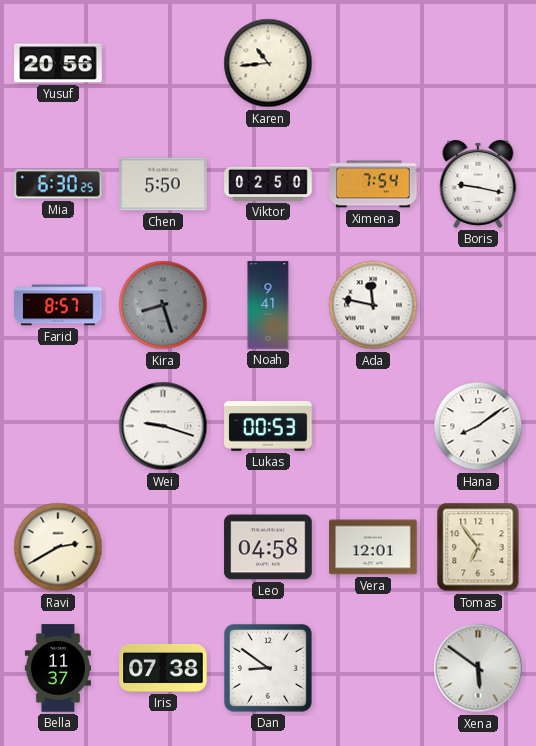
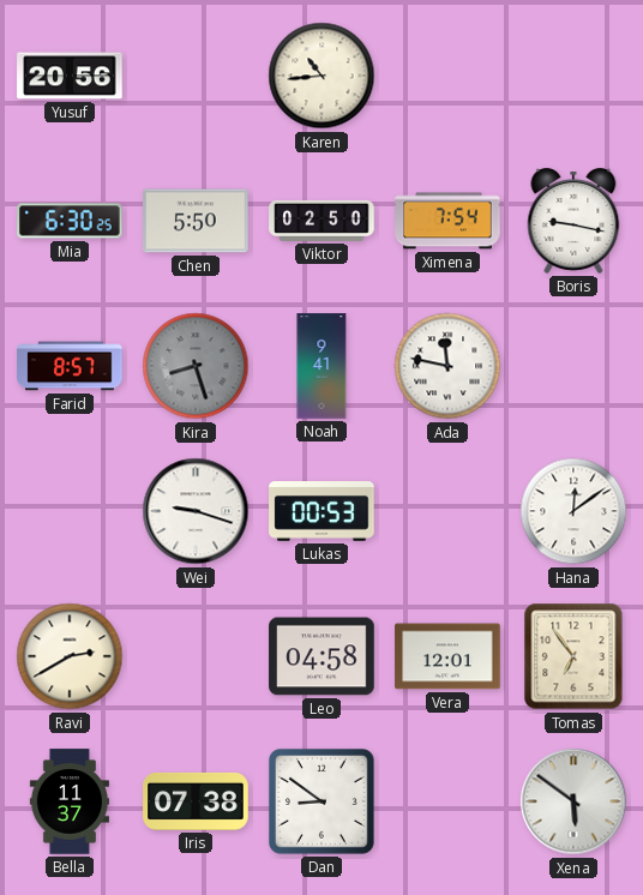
Hana: 8:09 -> 12:09
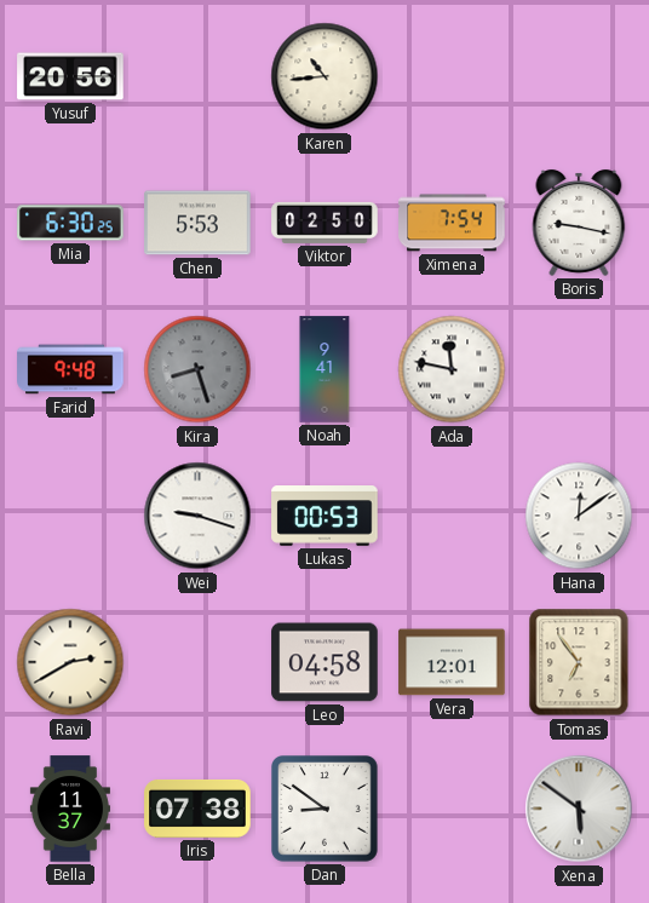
Chen: 5:50 -> 5:53
Farid: 8:57 -> 9:48
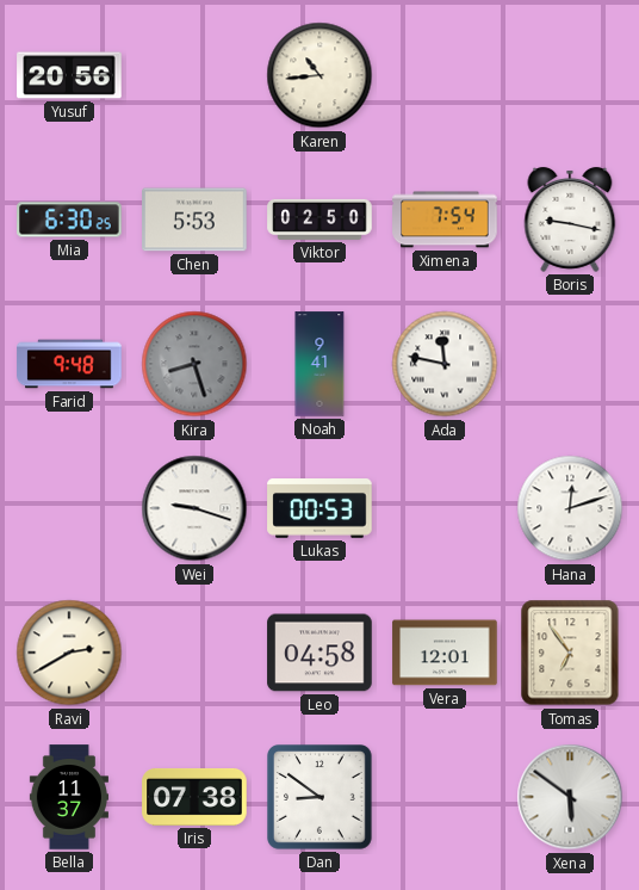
Hana: 12:09 -> 12:12
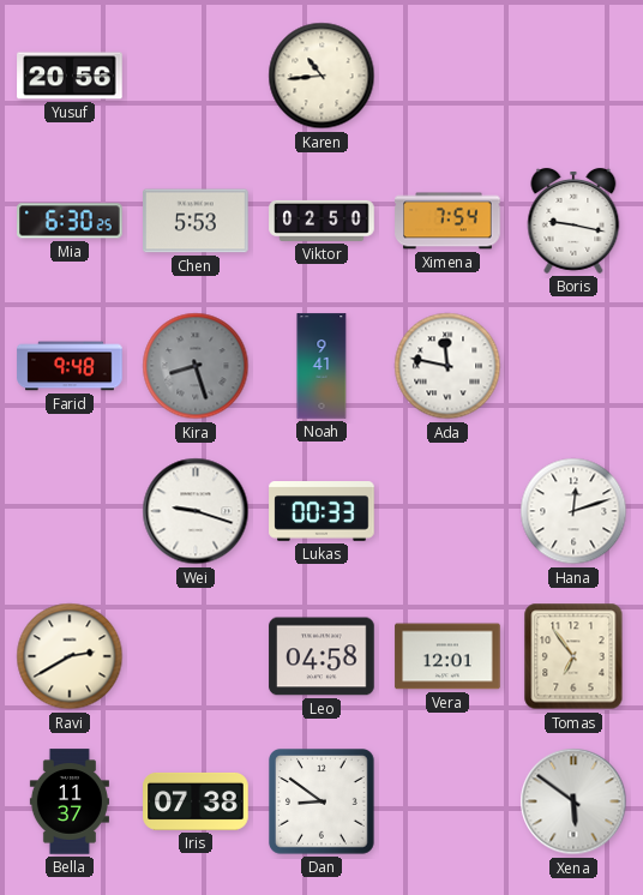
Lukas: 00:53 -> 00:33
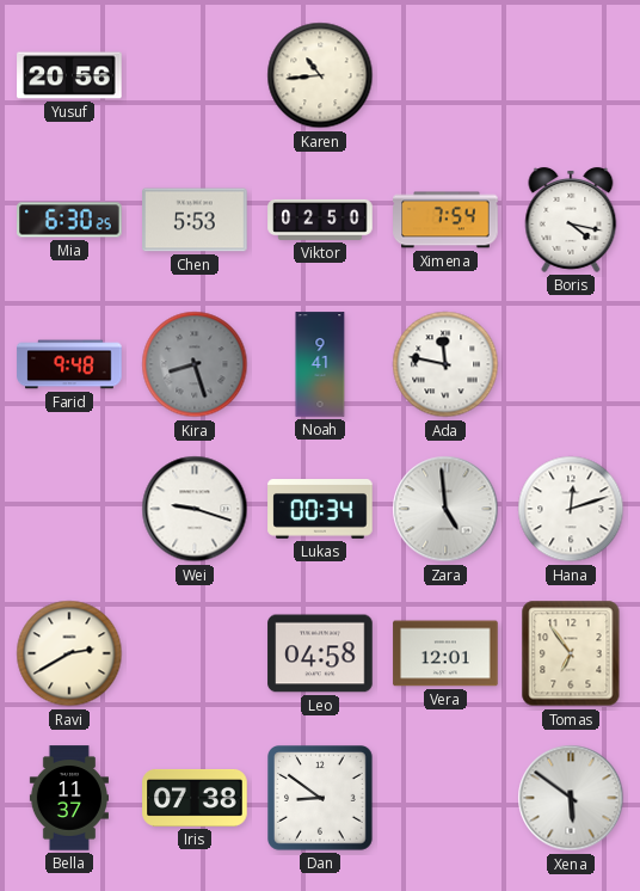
Boris: 9:17 -> 4:17
Lukas: 00:33 -> 00:34
Zara: none -> 4:59
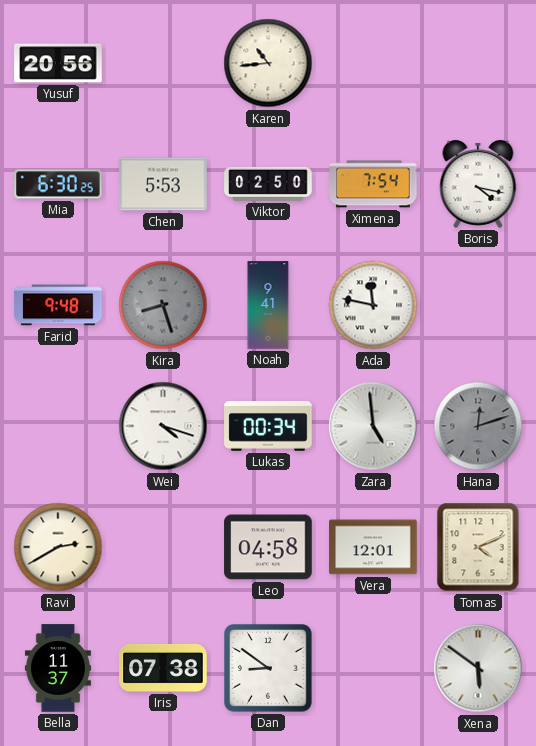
Wei: 9:18 -> 4:18
Hana dial: white -> grey
Tomas: 6:54 -> 4:11
